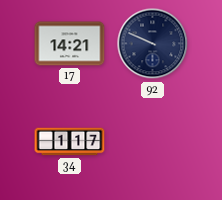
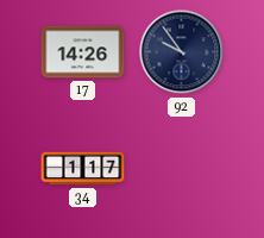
17: 14:21 -> 14:26
92: 9:49 -> 9:54
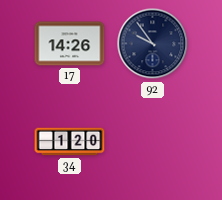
34: 1:17 -> 1:20
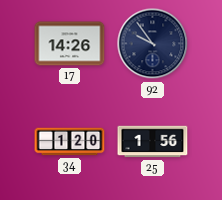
25: none -> 1:56
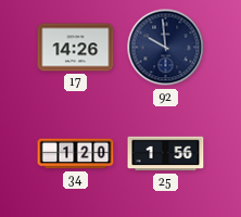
92: 9:54 -> 9:59
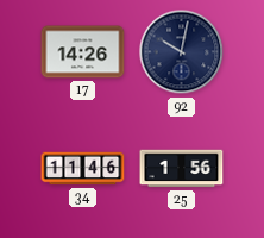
92: 9:59 -> 10:02
34: 1:20 -> 11:46
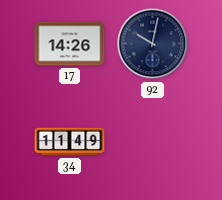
34: 11:46 -> 11:49
25: 1:56 -> none
